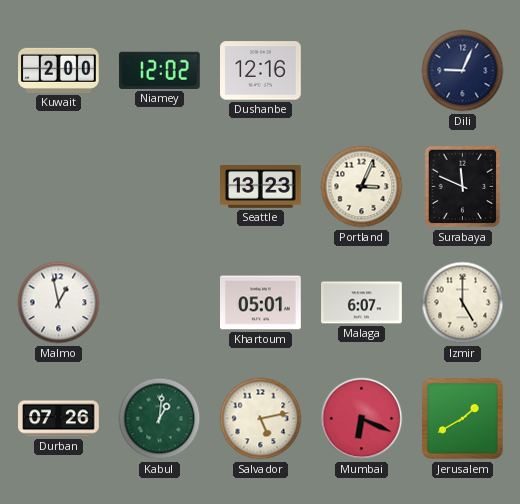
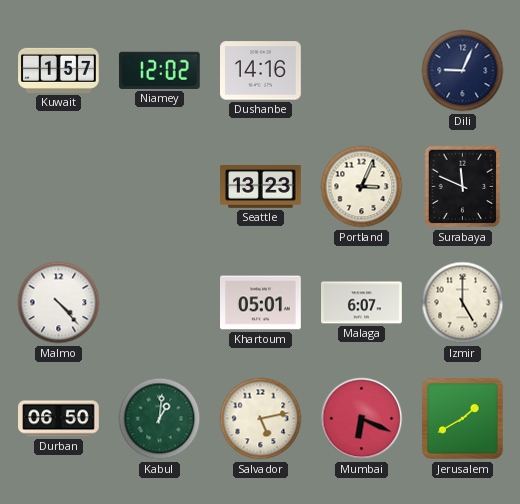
Kuwait: 2:00 -> 1:57
Dushanbe: 12:16 -> 14:16
Malmo: 12:58 -> 4:23
Durban: 07:26 -> 06:50
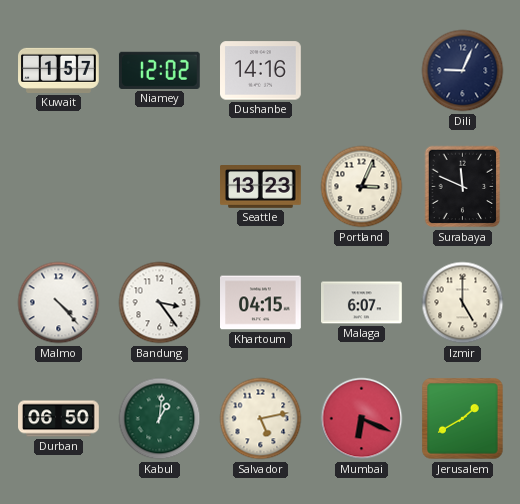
Bandung: none -> 3:24
Khartoum: 05:01 -> 04:15
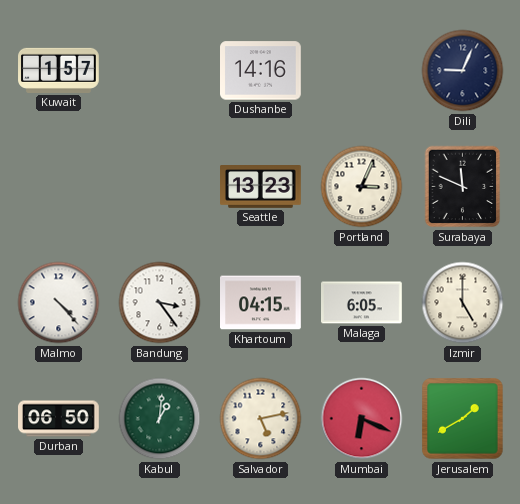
Niamey: 12:02 -> none
Malaga: 6:07 -> 6:05
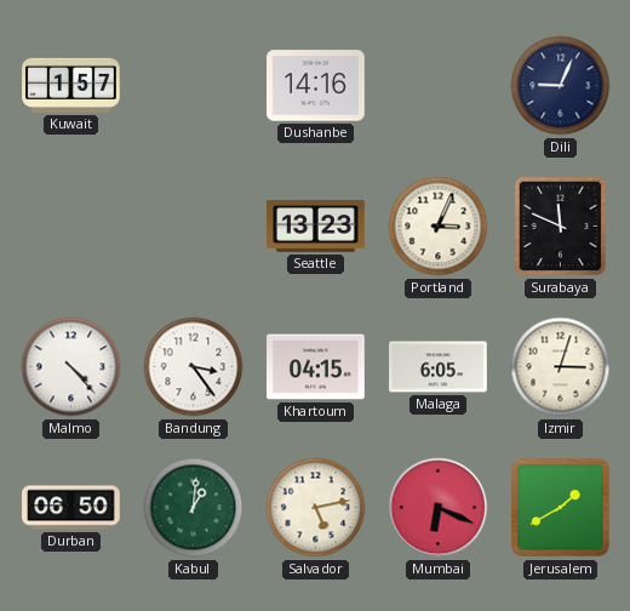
Izmir: 5:00 -> 3:03
